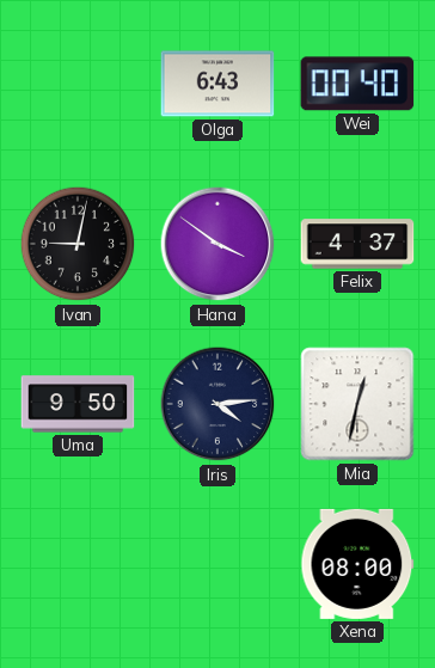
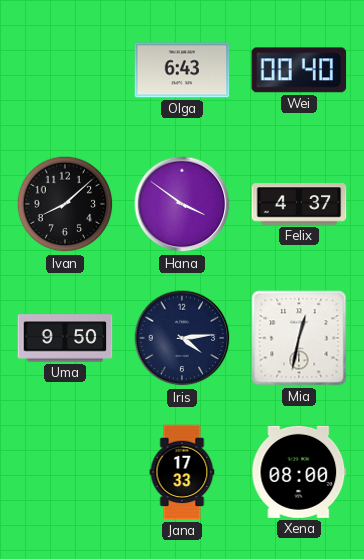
Ivan: 9:02 -> 8:08
Jana: none -> 17:33
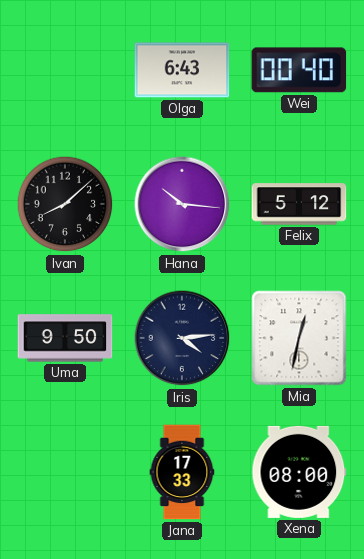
Hana: 3:51 -> 10:16
Felix: 4:37 -> 5:12
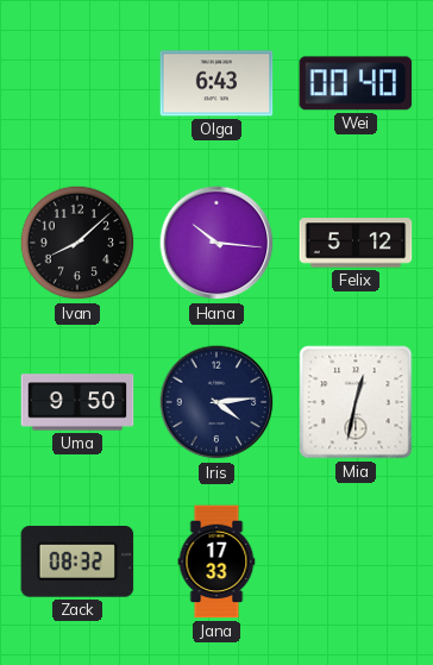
Zack: none -> 08:32
Xena: 08:00 -> none
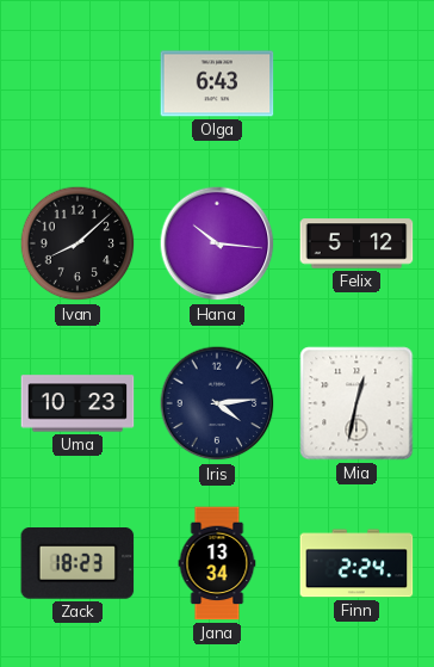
Wei: 00:40 -> none
Uma: 9:50 -> 10:23
Zack: 08:32 -> 18:23
Jana: 17:33 -> 13:34
Finn: none -> 2:24
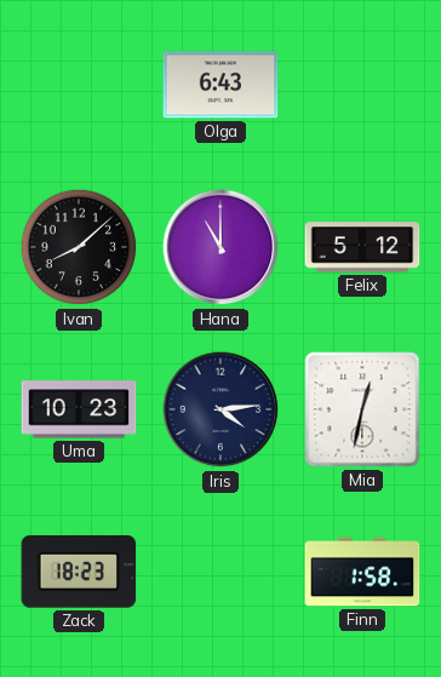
Hana: 10:16 -> 11:00
Jana: 13:34 -> none
Finn: 2:24 -> 1:58
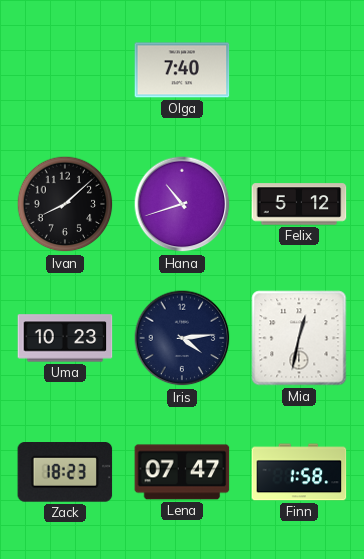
Olga: 6:43 -> 7:40
Hana: 11:00 -> 10:42
Lena: none -> 07:47
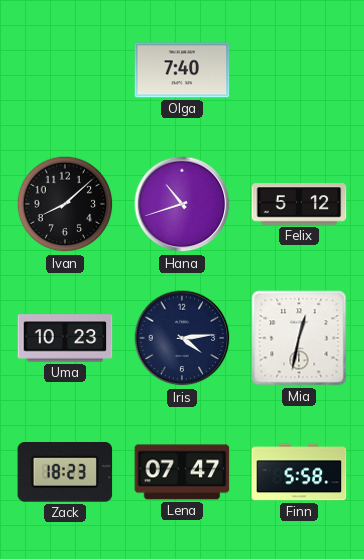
Finn: 1:58 -> 5:58
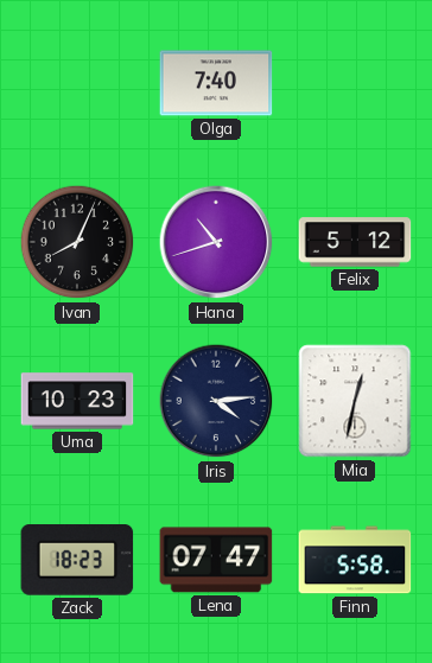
Ivan: 8:08 -> 8:04
